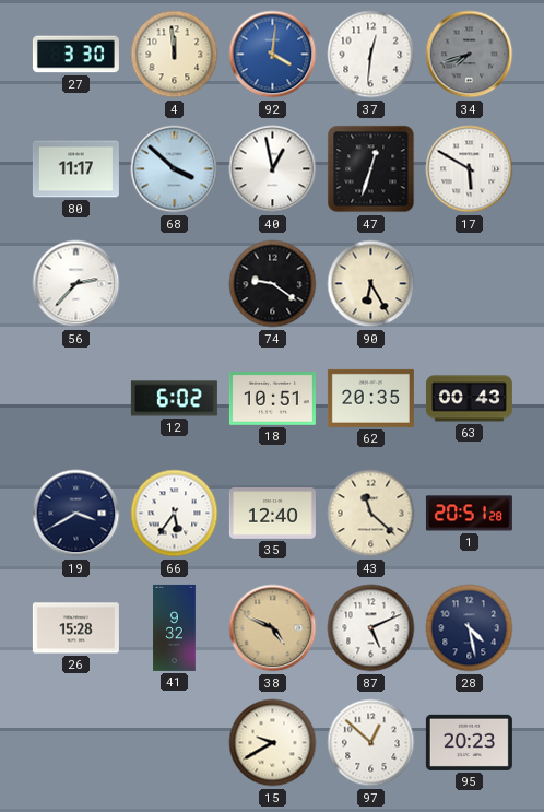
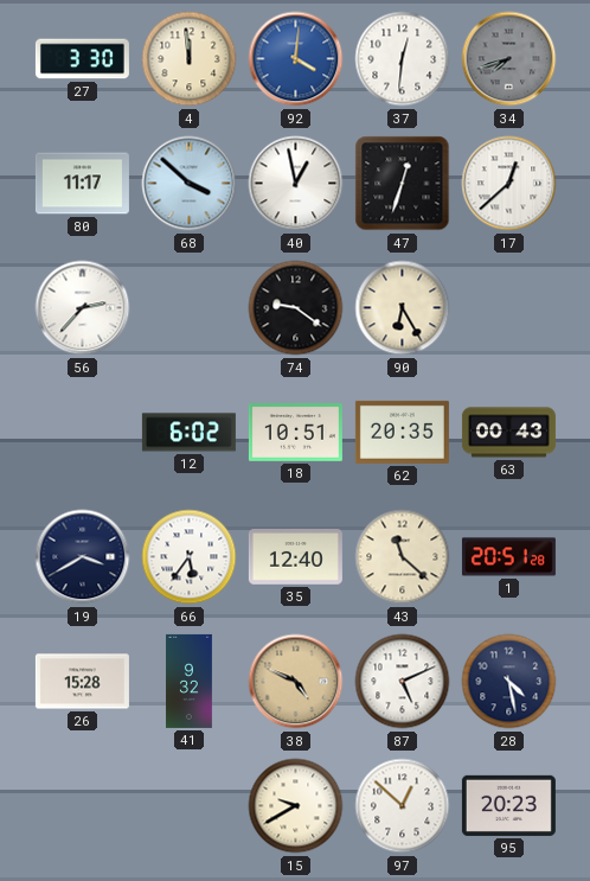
17: 5:50 -> 12:38
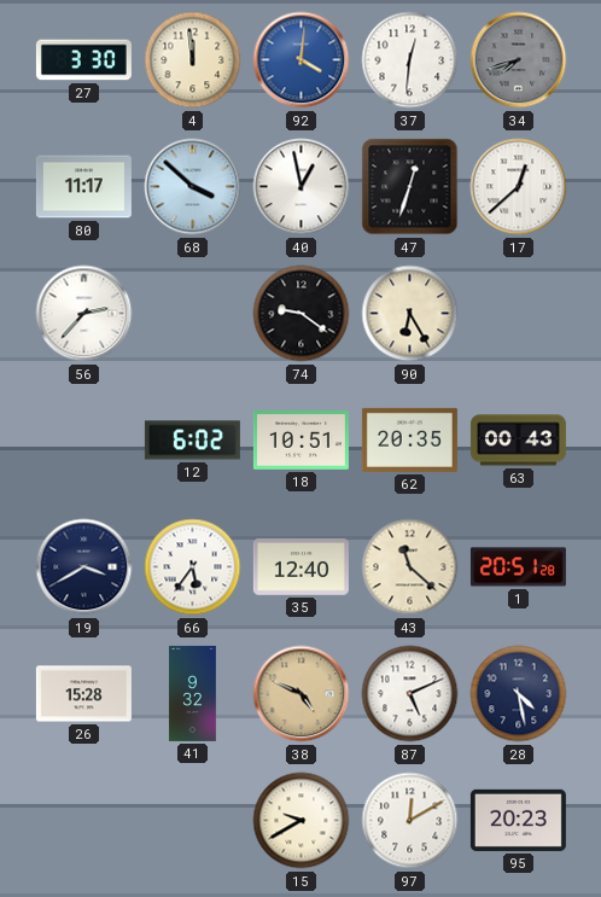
97: 12:52 -> 12:10
